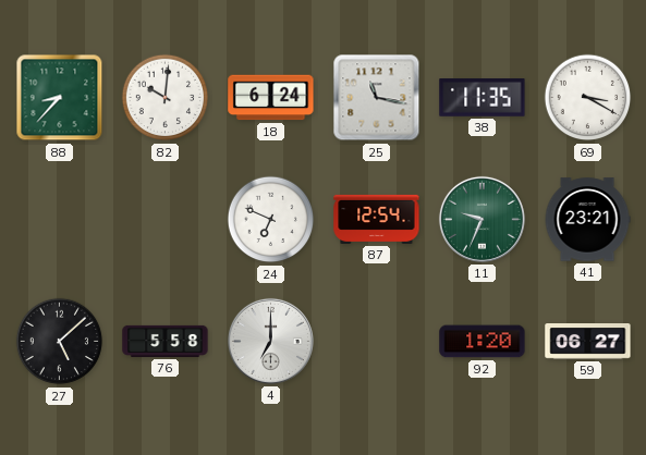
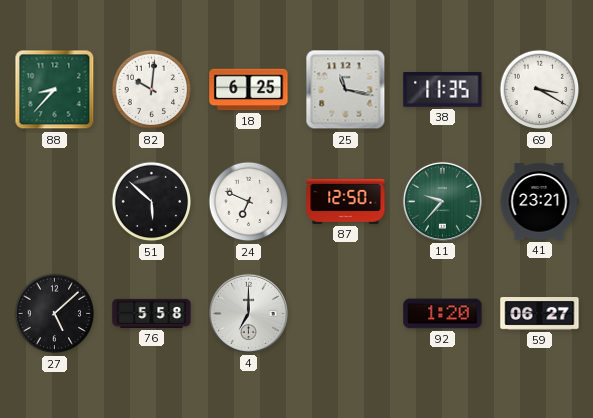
18: 6:24 -> 6:25
51: none -> 5:52
87: 12:54 -> 12:50
11: 9:34 -> 9:37
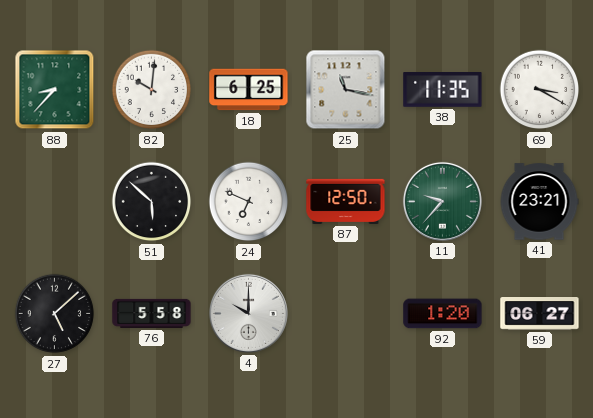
4: 7:00 -> 10:00
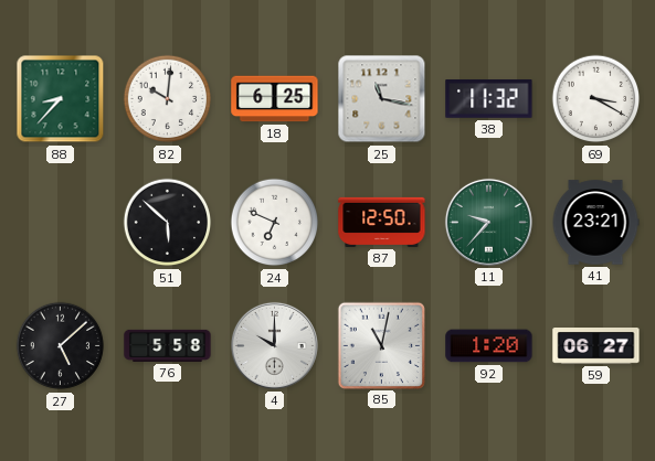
38: 11:35 -> 11:32
85: none -> 11:02
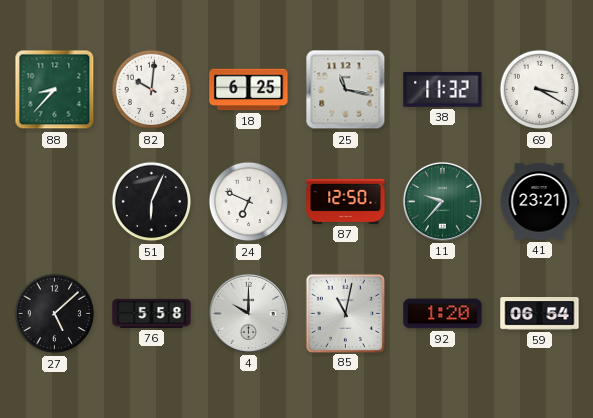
51: 5:52 -> 6:04
59: 06:27 -> 06:54
